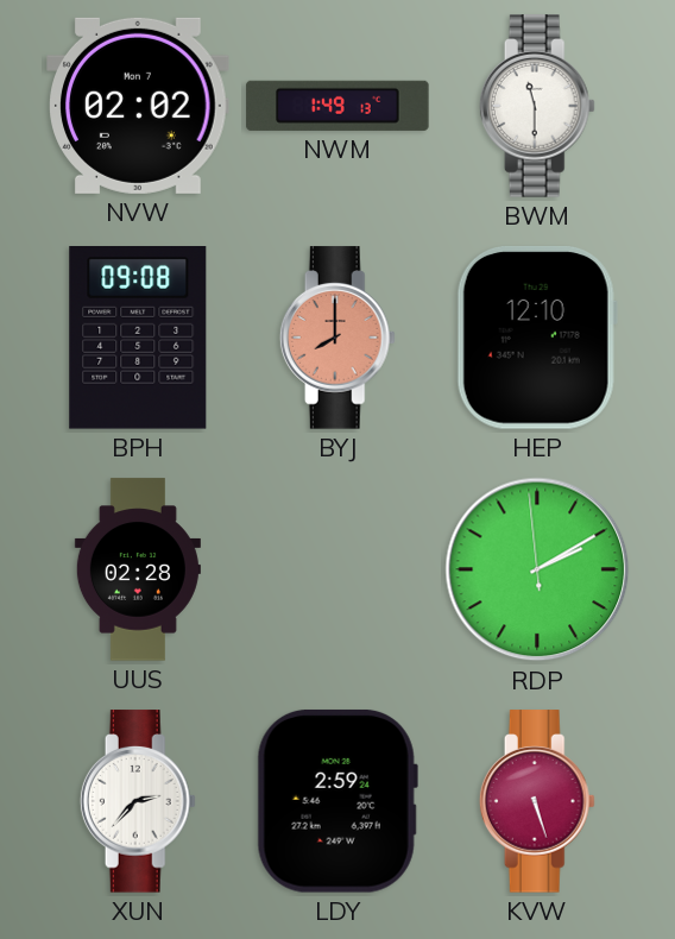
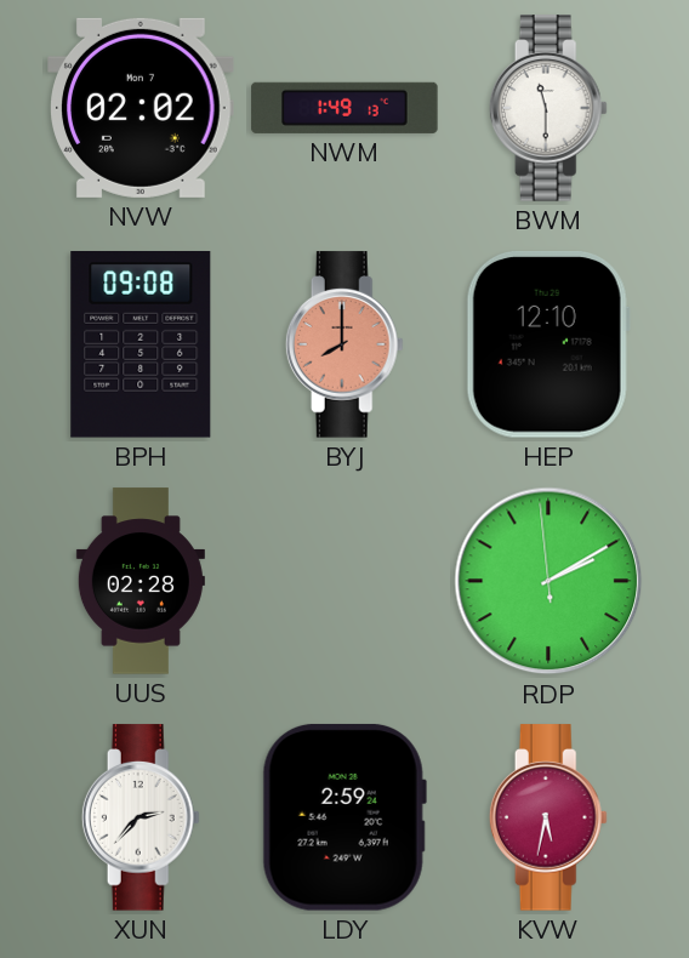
KVW: 5:27 -> 5:32
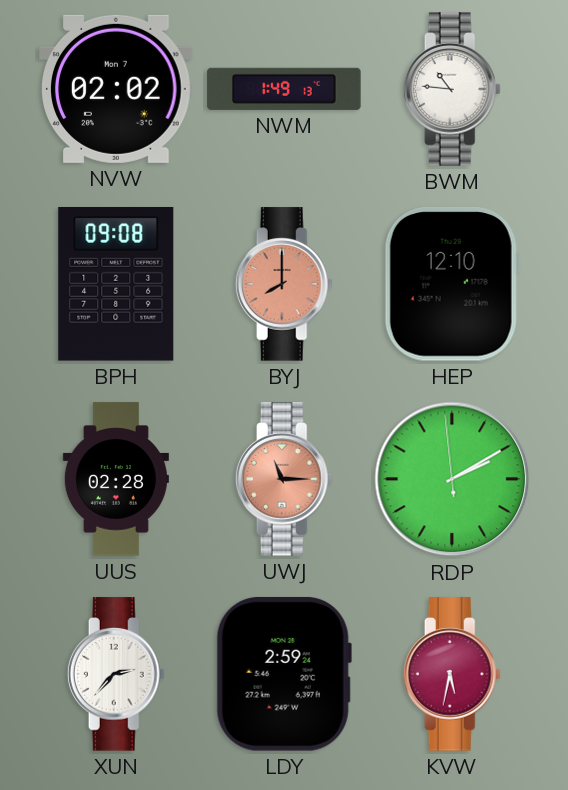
BWM: 11:30 -> 10:46
UWJ: none -> 11:15
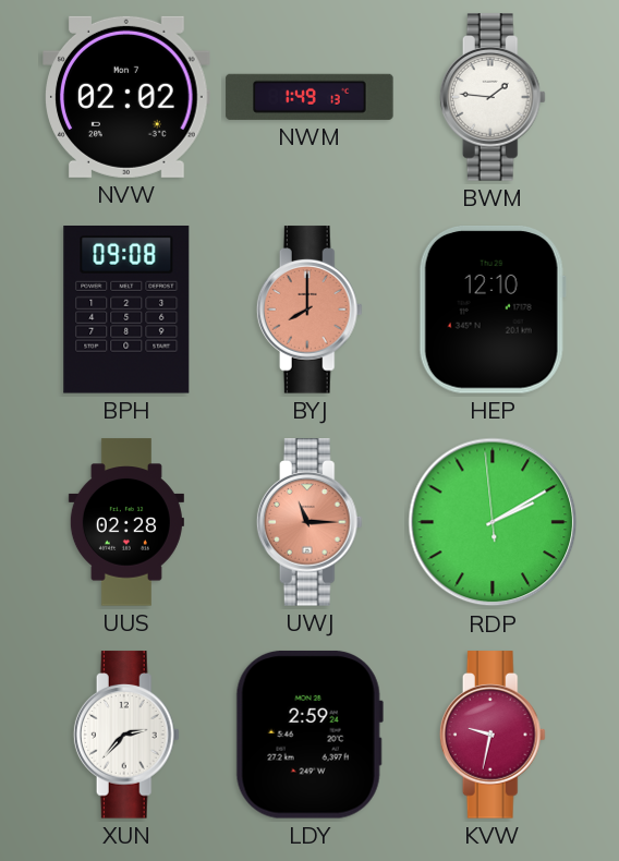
BWM: 10:46 -> 1:46
KVW: 5:32 -> 9:32
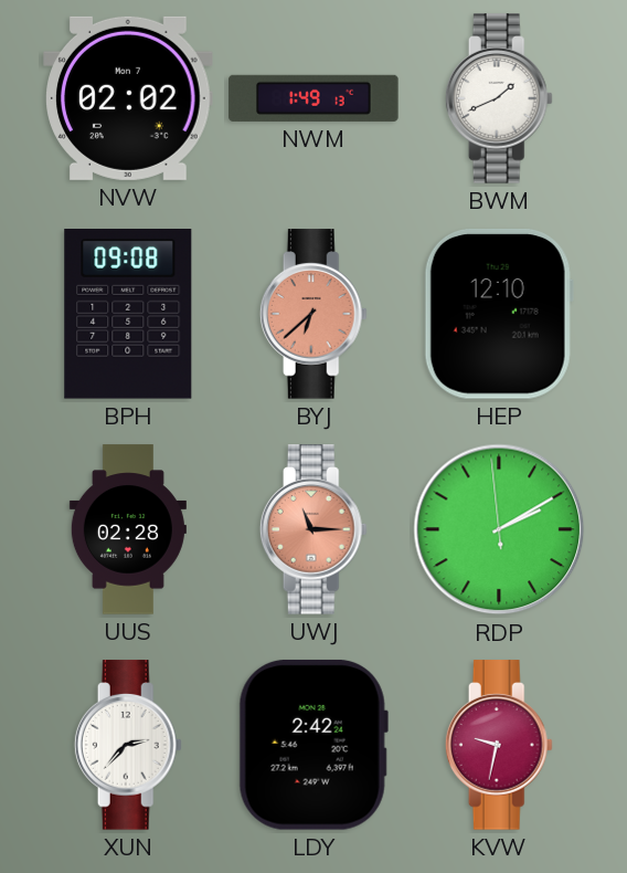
BWM: 1:46 -> 1:41
BYJ: 8:00 -> 6:38
LDY: 2:59 -> 2:42
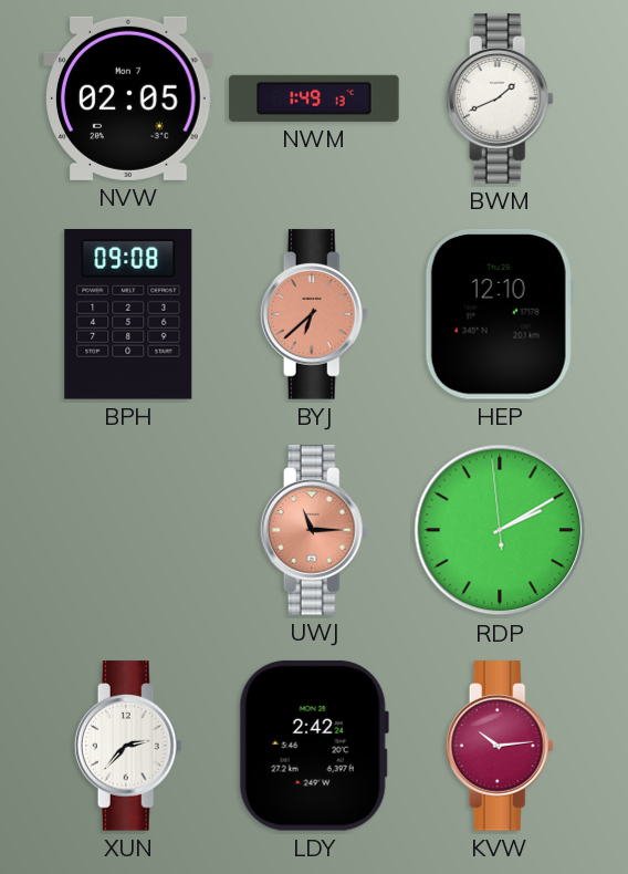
NVW: 02:02 -> 02:05
UUS: 02:28 -> none
KVW: 9:32 -> 10:14
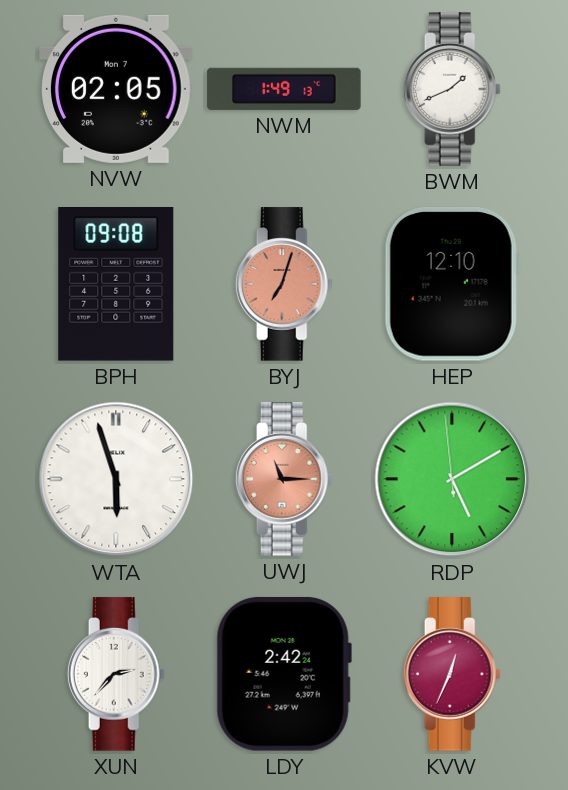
BYJ: 6:38 -> 7:03
WTA: none -> 5:57
RDP: 2:09 -> 5:09
KVW: 10:14 -> 12:34
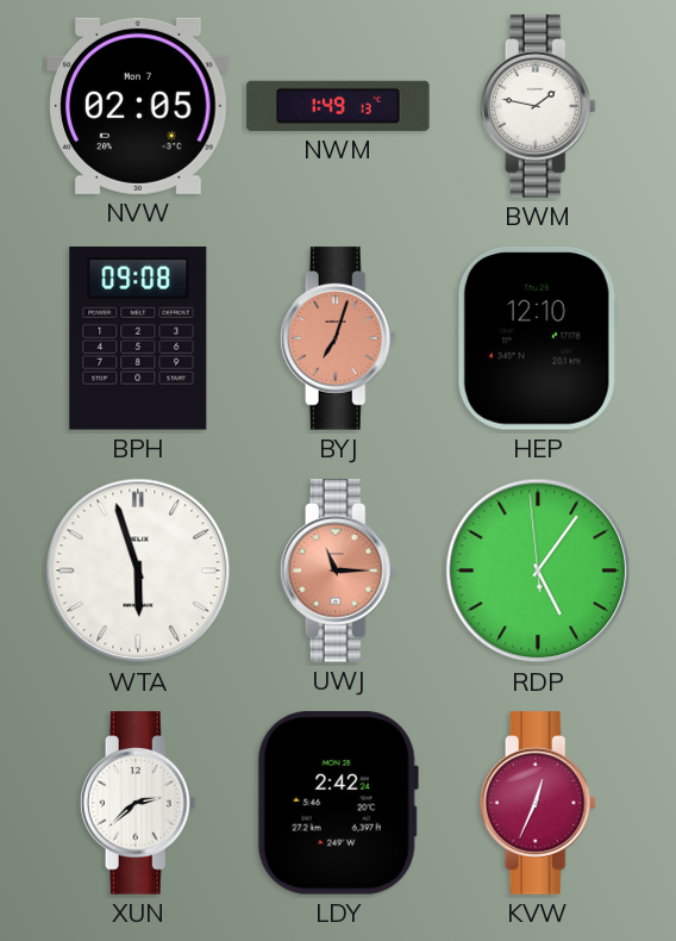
BWM: 1:41 -> 1:47
RDP: 5:09 -> 5:05
XUN: 2:37 -> 2:38
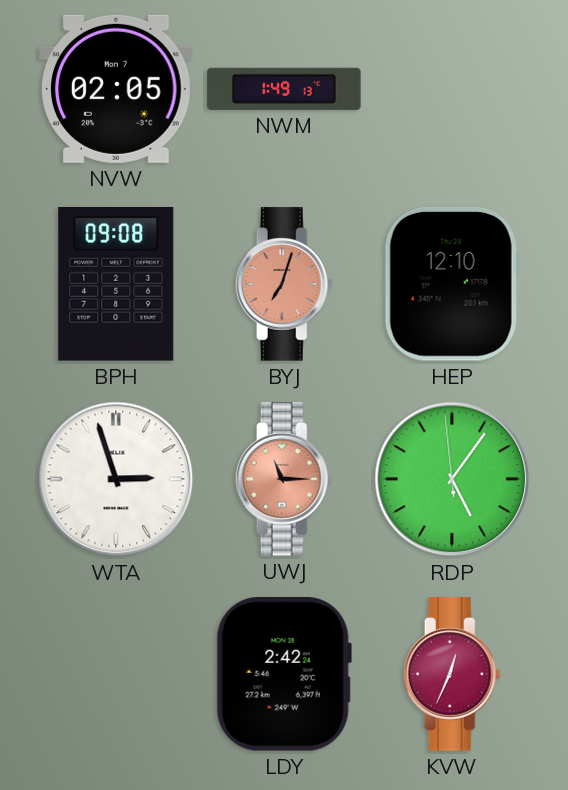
BWM: 1:47 -> none
WTA: 5:57 -> 2:57
XUN: 2:38 -> none
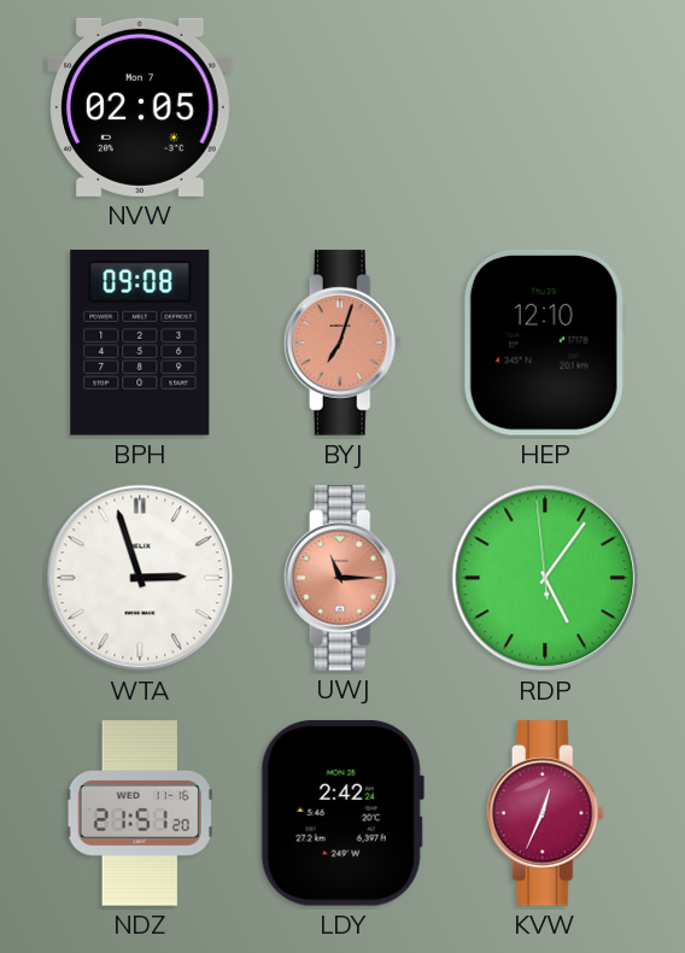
NWM: 1:49 -> none
NDZ: none -> 21:51
